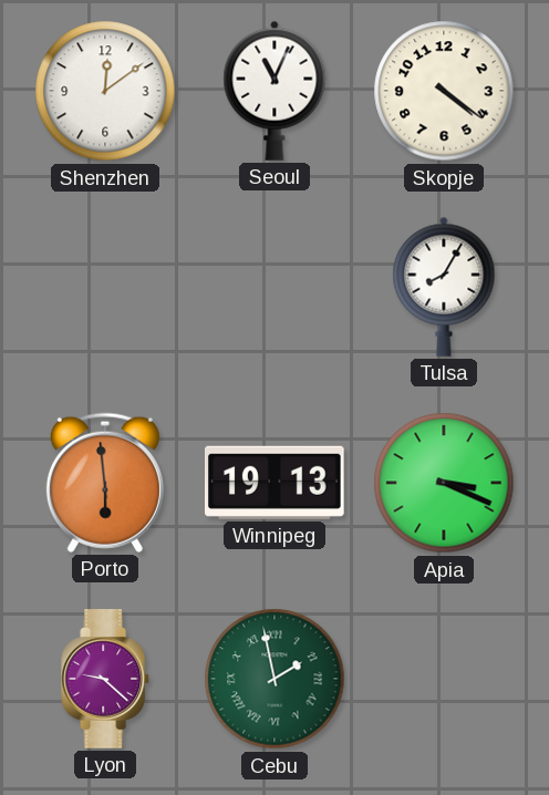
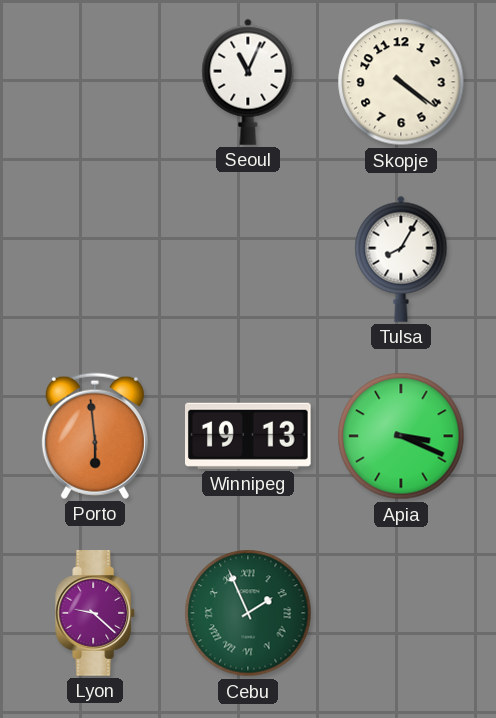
Shenzhen: 12:09 -> none
Cebu: 1:58 -> 1:56
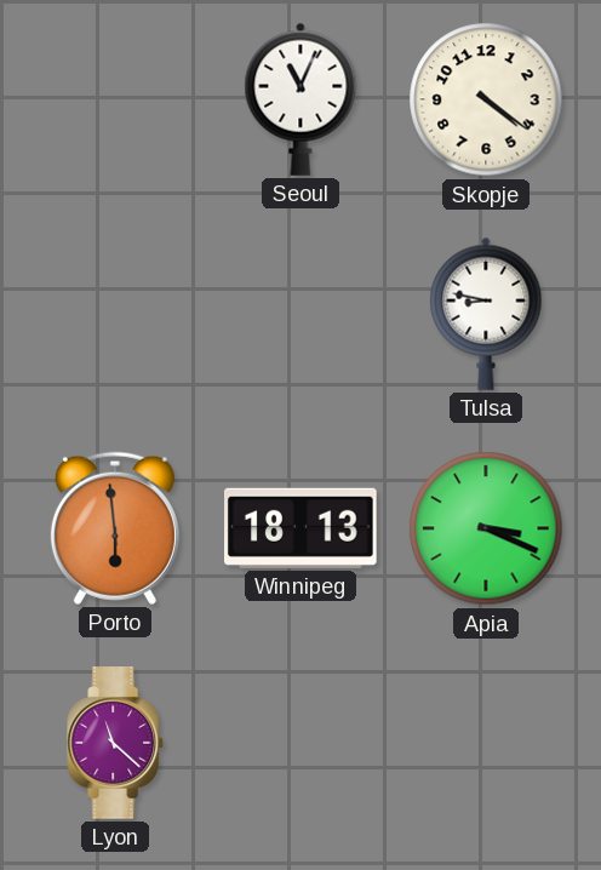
Tulsa: 8:05 -> 8:47
Winnipeg: 19:13 -> 18:13
Lyon: 9:22 -> 11:22
Cebu: 1:56 -> none
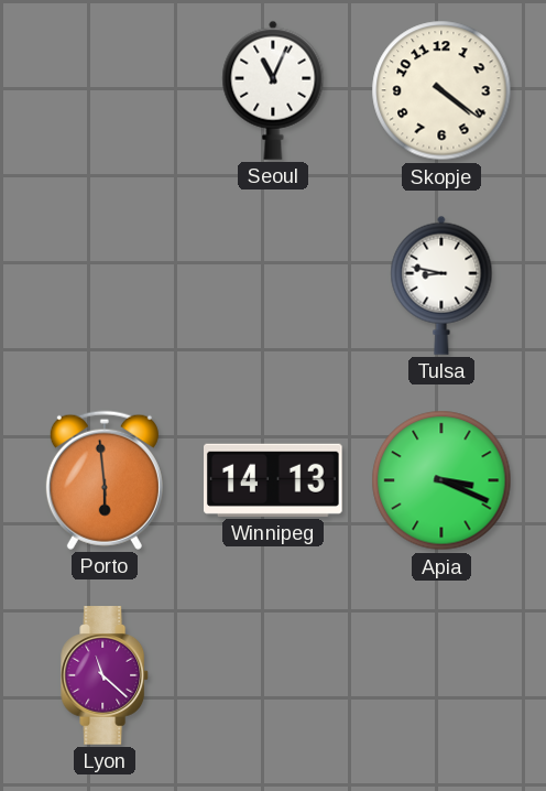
Winnipeg: 18:13 -> 14:13
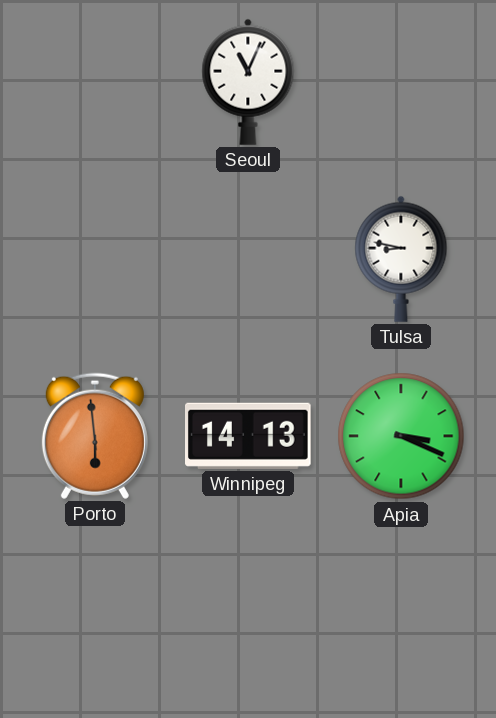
Skopje: 4:21 -> none
Lyon: 11:22 -> none
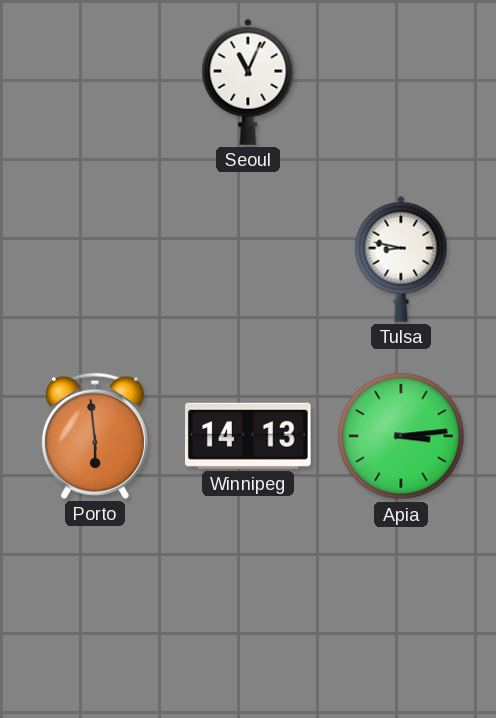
Apia: 3:19 -> 3:14
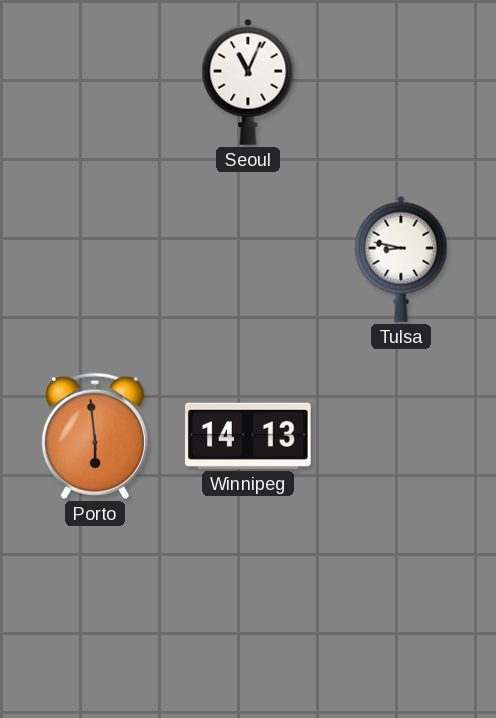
Apia: 3:14 -> none
